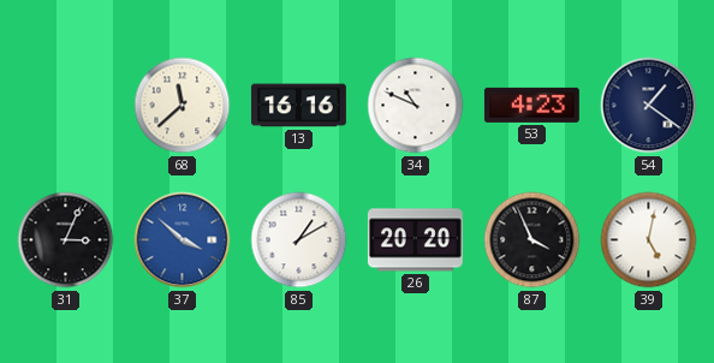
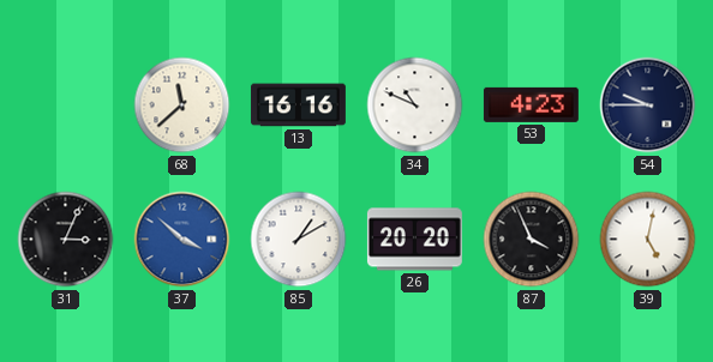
54: 1:21 -> 9:45
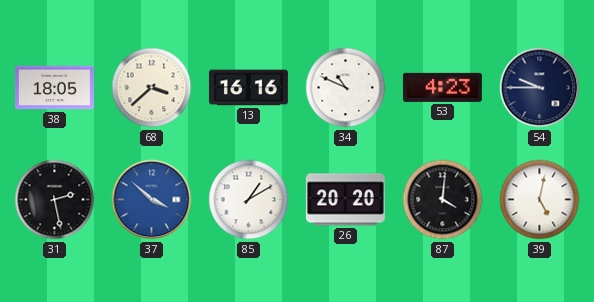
38: none -> 18:05
68: 11:38 -> 3:38
31: 3:04 -> 2:28
87: 3:56 -> 4:01
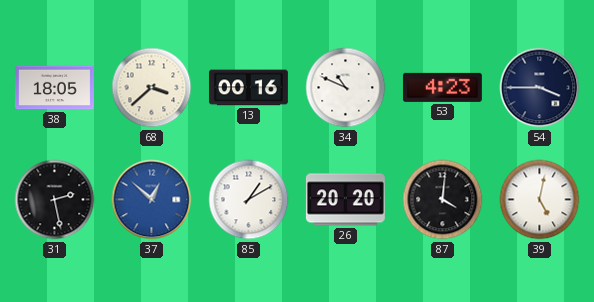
13: 16:16 -> 00:16
54: 9:45 -> 3:45
37: 3:52 -> 12:52
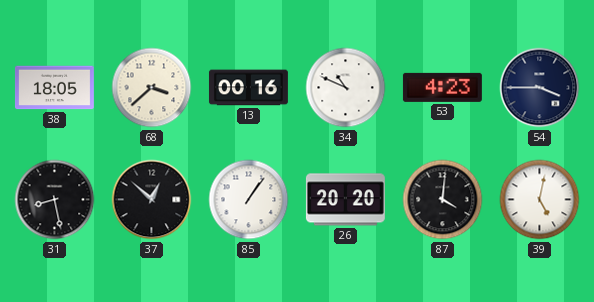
31: 2:28 -> 8:28
37 dial: blue -> black
85: 1:10 -> 1:06
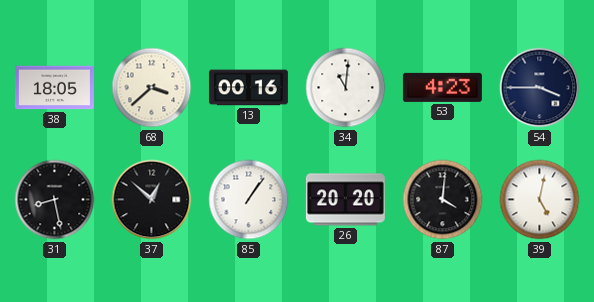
34: 10:49 -> 11:01
